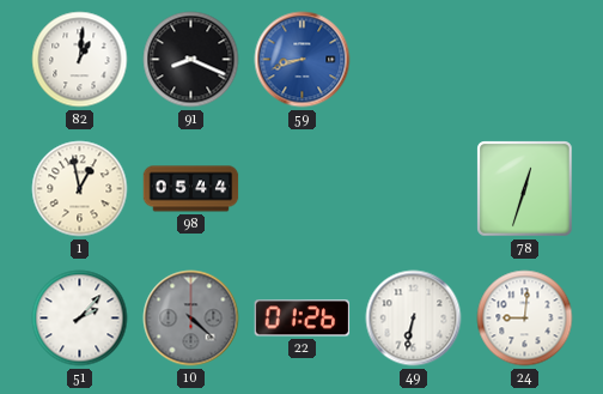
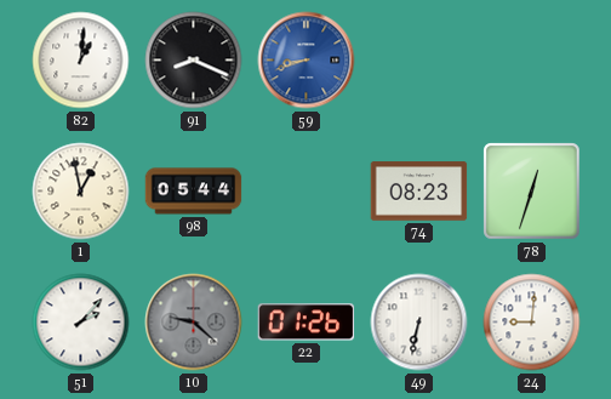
74: none -> 08:23
10: 4:22 -> 9:22
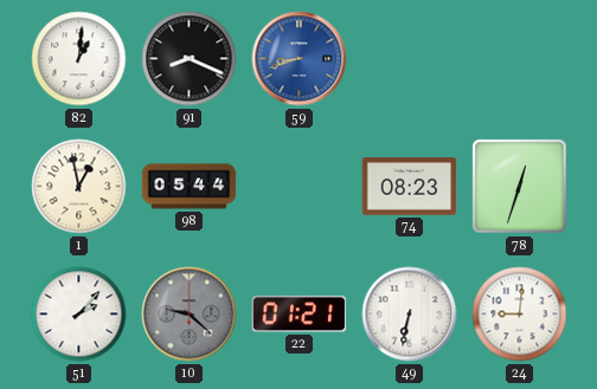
22: 01:26 -> 01:21
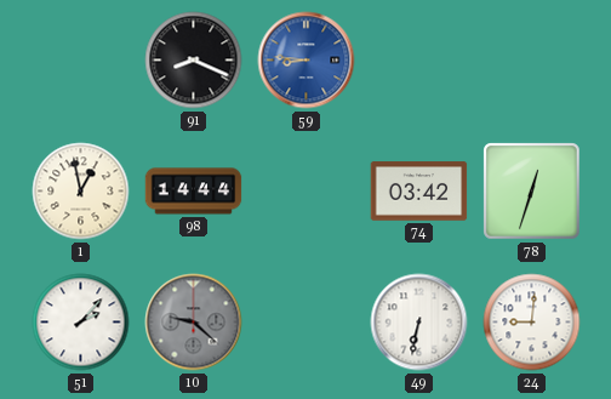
82: 1:01 -> none
59: 8:42 -> 8:46
98: 05:44 -> 14:44
74: 08:23 -> 03:42
22: 01:21 -> none
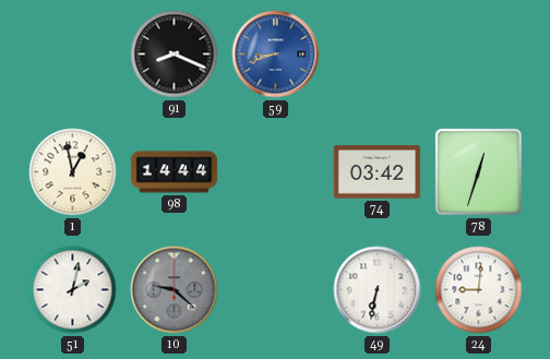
59: 8:46 -> 8:42
51: 2:07 -> 2:02
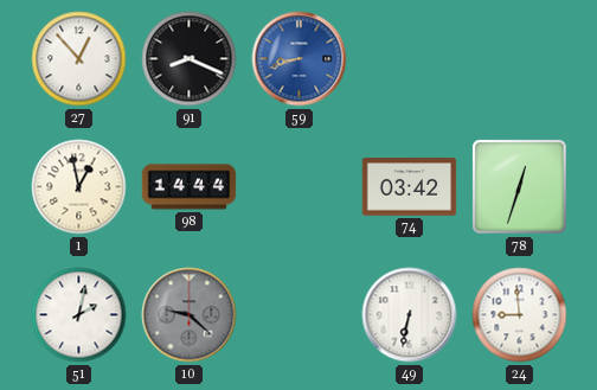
27: none -> 12:53
24: 9:01 -> 8:59
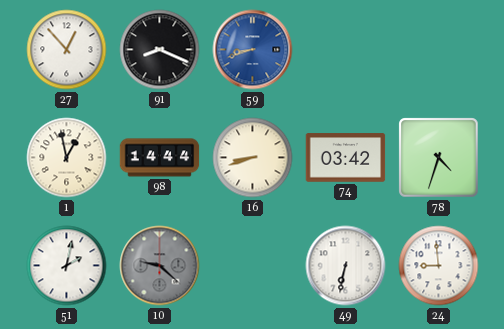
16: none -> 8:42
78: 12:33 -> 4:33
